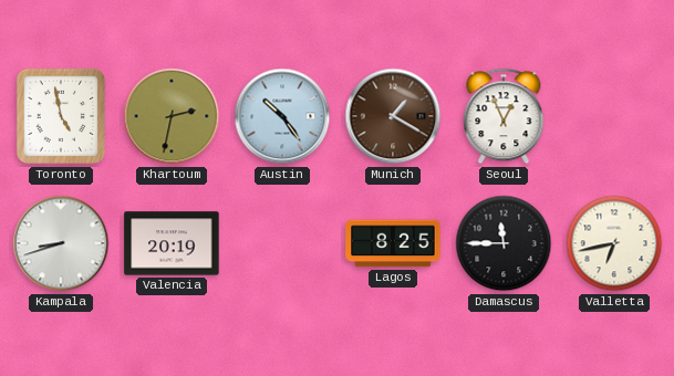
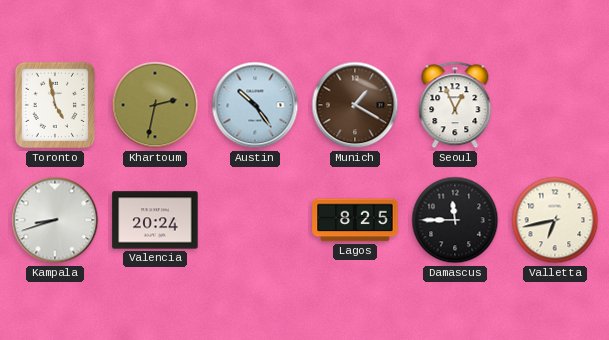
Valencia: 20:19 -> 20:24
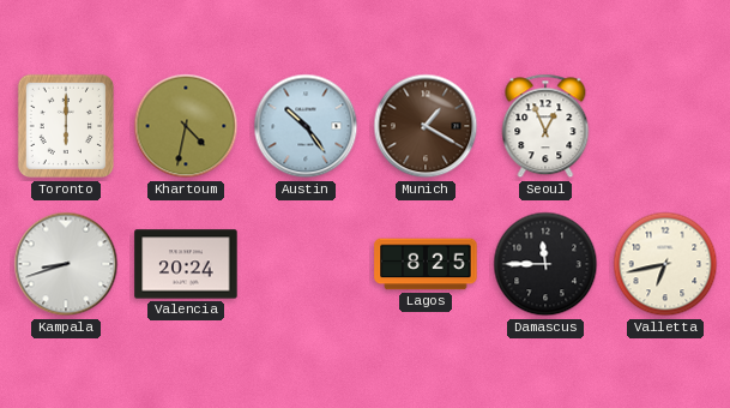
Toronto: 4:58 -> 6:00
Khartoum: 2:32 -> 4:32
